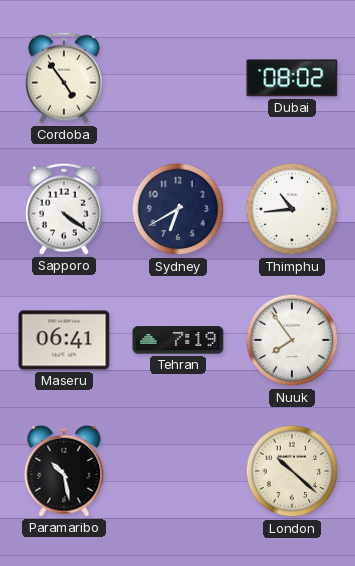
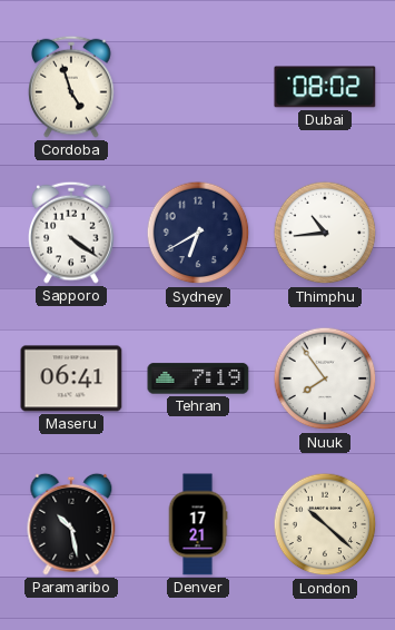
Cordoba: 4:54 -> 4:57
Denver: none -> 17:21
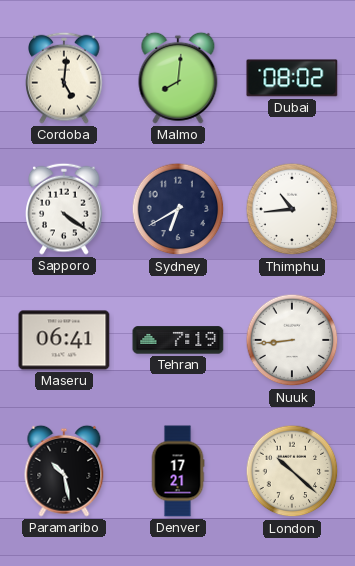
Cordoba: 4:57 -> 5:01
Malmo: none -> 8:01
Nuuk: 7:54 -> 8:44
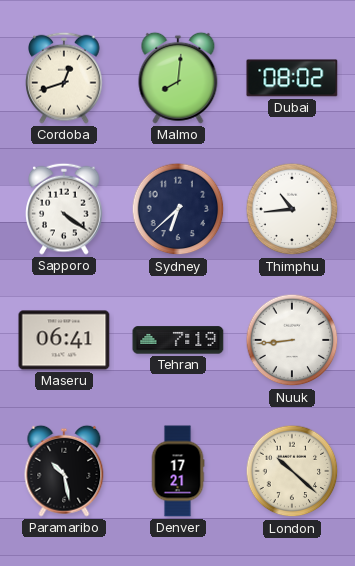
Cordoba: 5:01 -> 12:42
Sydney: 6:40 -> 6:38
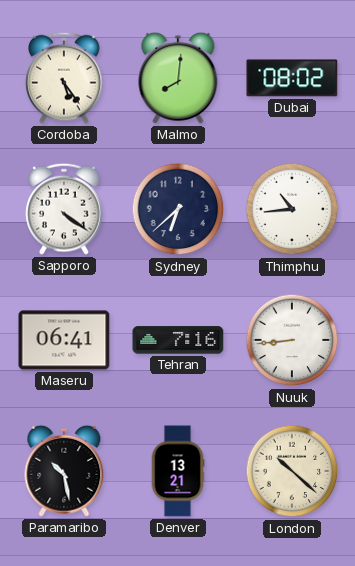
Cordoba: 12:42 -> 5:24
Tehran: 7:19 -> 7:16
Denver: 17:21 -> 13:21
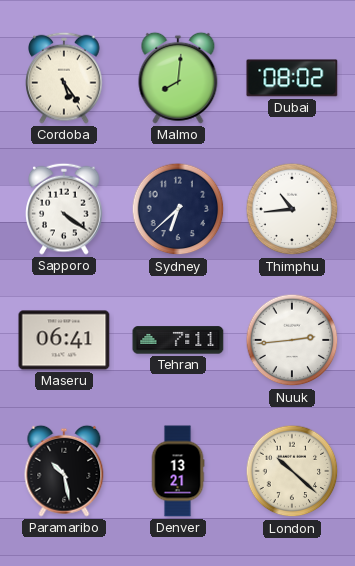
Tehran: 7:16 -> 7:11
Nuuk: 8:44 -> 2:44
